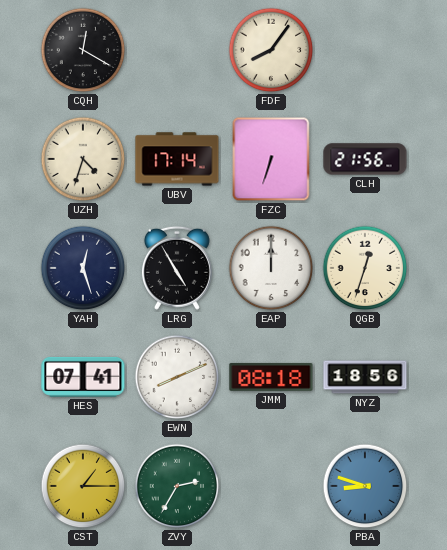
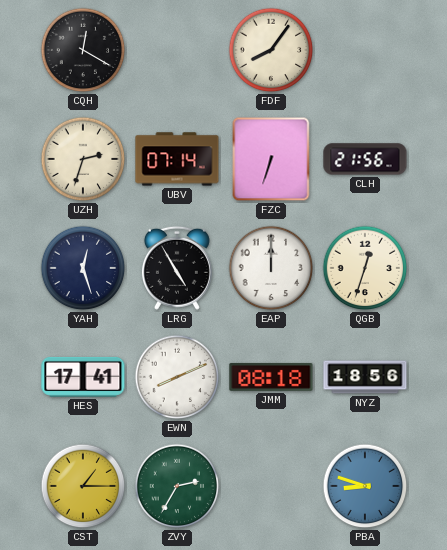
UZH: 4:33 -> 2:33
UBV: 17:14 -> 07:14
HES: 07:41 -> 17:41
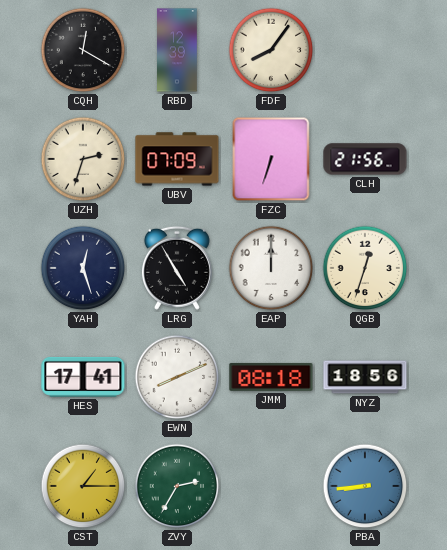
RBD: none -> 12:39
UBV: 07:14 -> 07:09
PBA: 8:48 -> 8:44
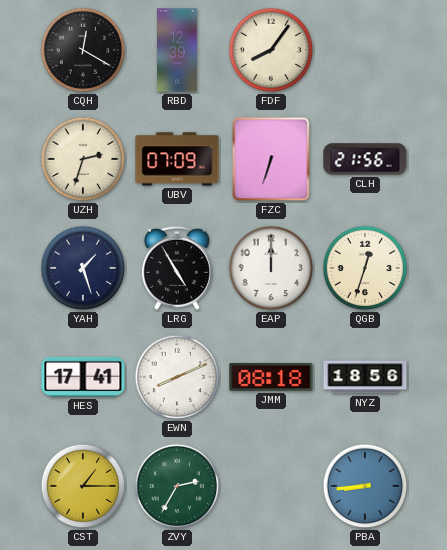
YAH: 12:27 -> 1:27
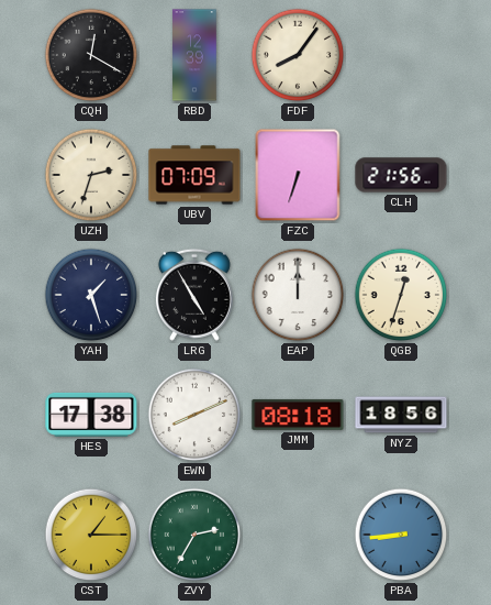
HES: 17:41 -> 17:38
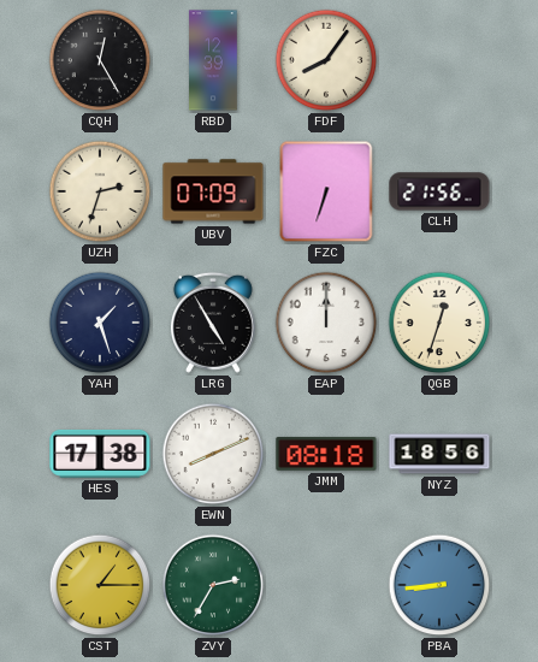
CQH: 12:20 -> 12:25
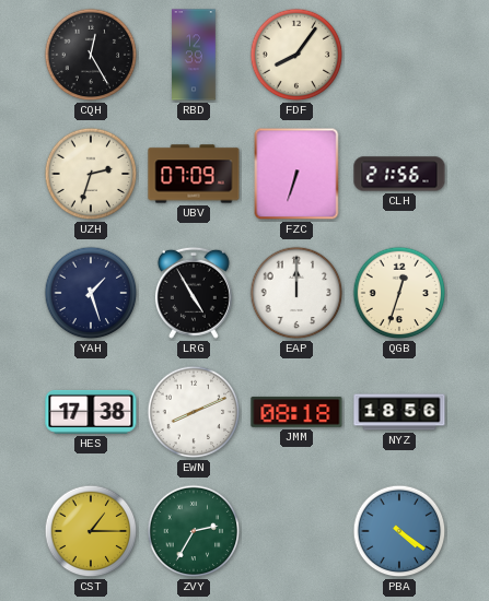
PBA: 8:44 -> 4:21
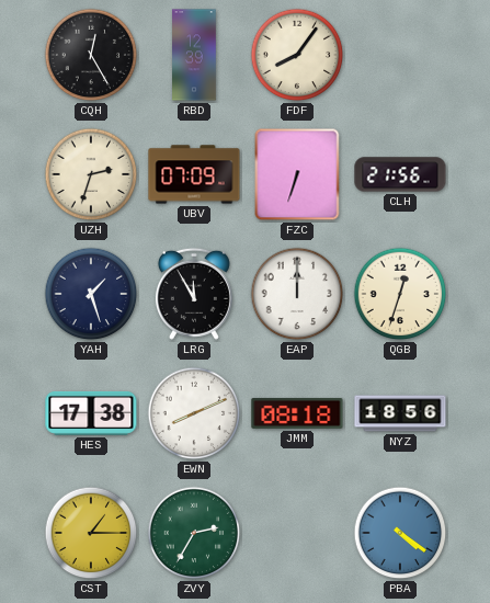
LRG: 4:55 -> 11:55
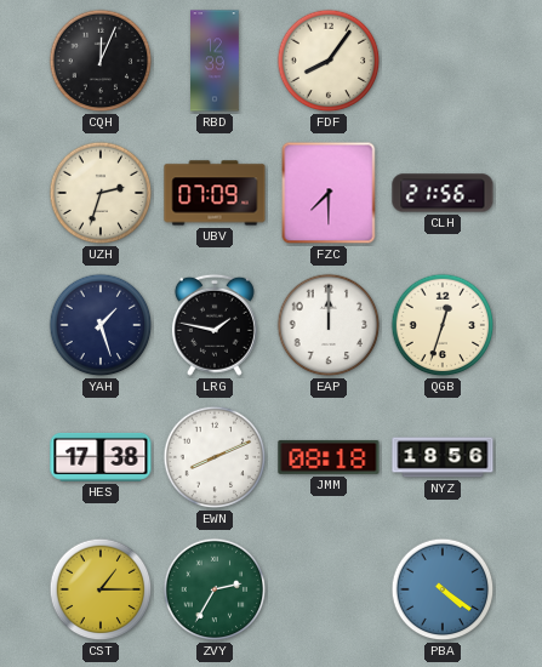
CQH: 12:25 -> 12:04
FZC: 6:33 -> 7:30
LRG: 11:55 -> 1:47
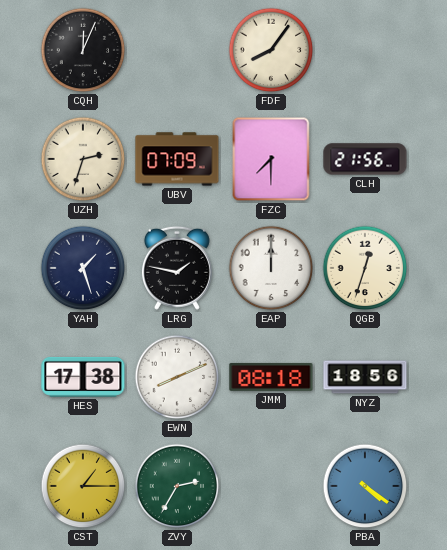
RBD: 12:39 -> none
